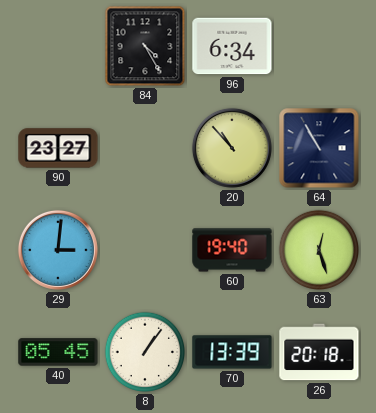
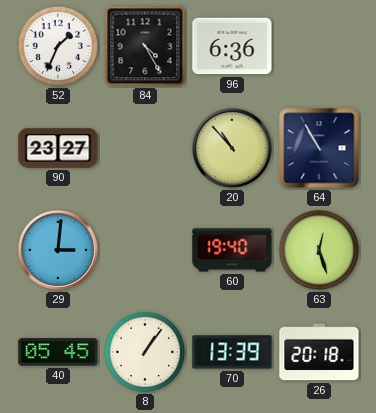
52: none -> 1:34
96: 6:34 -> 6:36
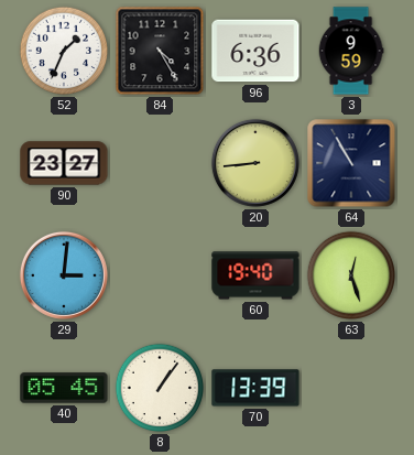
3: none -> 9:59
20: 10:53 -> 8:44
26: 20:18 -> none
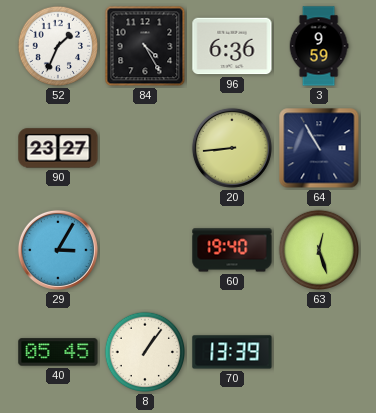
29: 3:01 -> 3:05
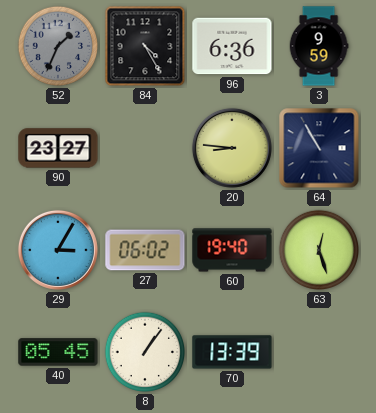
52 dial: white -> grey
20: 8:44 -> 8:46
27: none -> 06:02
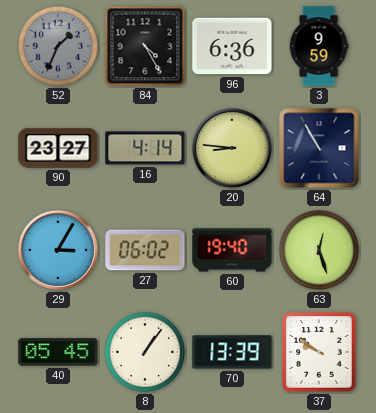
16: none -> 4:14
37: none -> 9:51
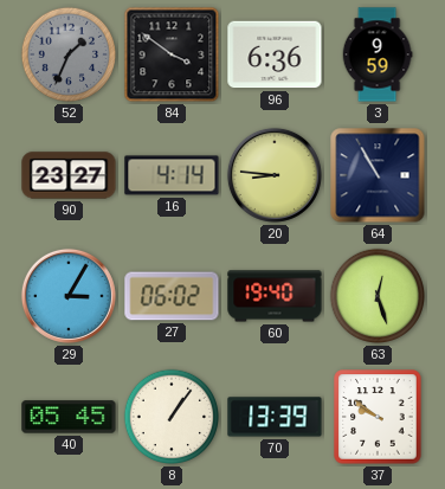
84: 4:25 -> 3:51
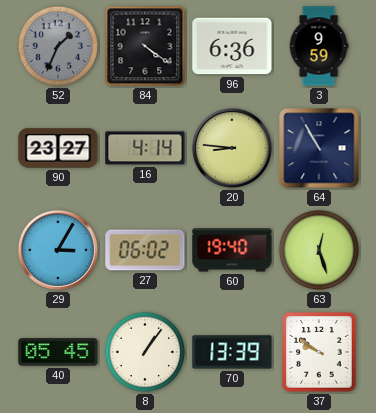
84: 3:51 -> 4:21
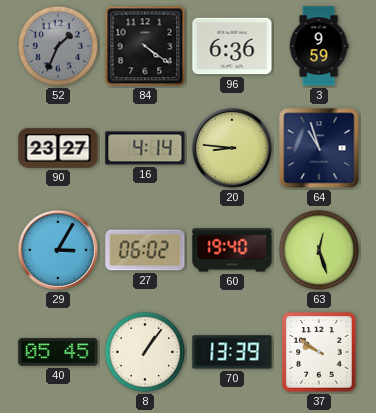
64: 10:55 -> 10:57
